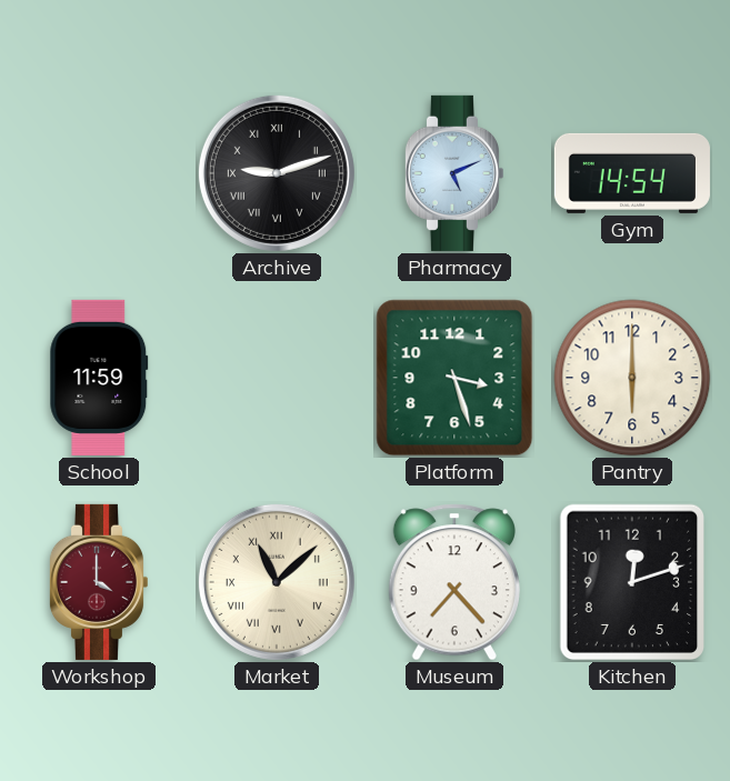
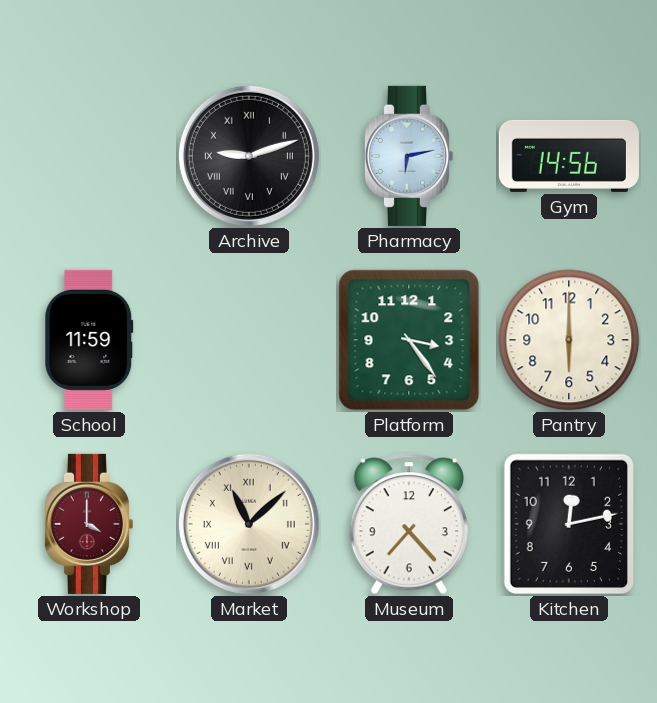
Pharmacy: 5:11 -> 6:13
Gym: 14:54 -> 14:56
Platform: 3:27 -> 3:24
Kitchen: 12:12 -> 12:13
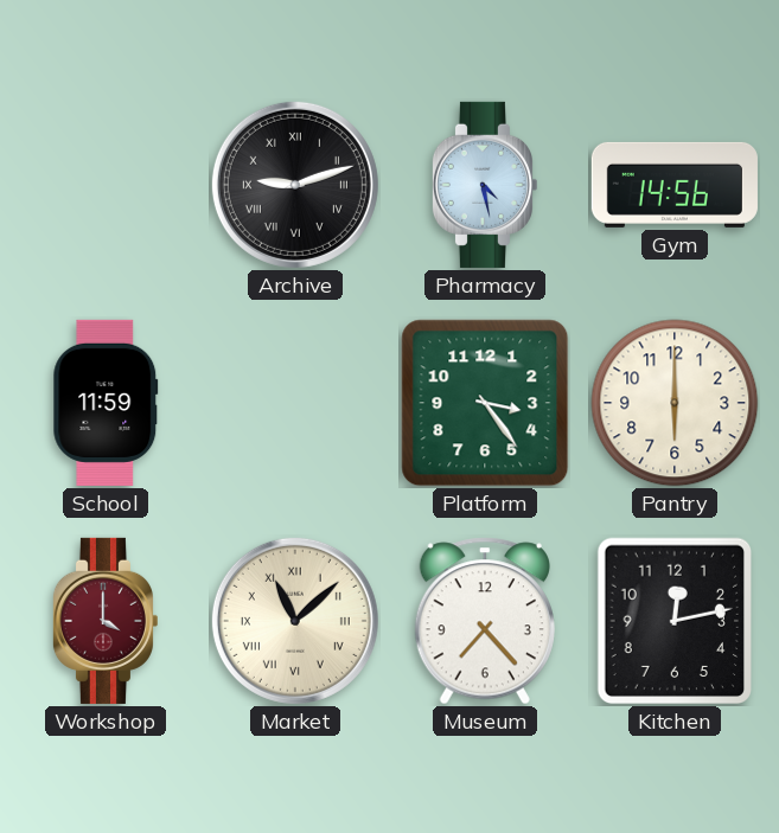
Pharmacy: 6:13 -> 4:28
